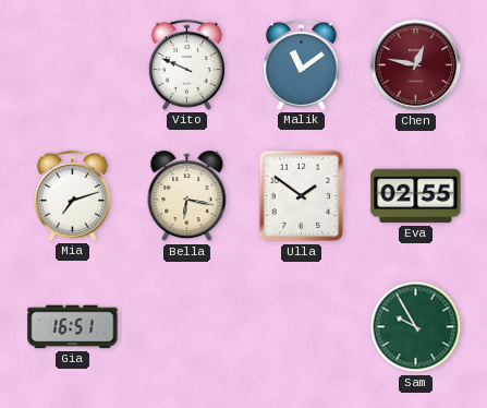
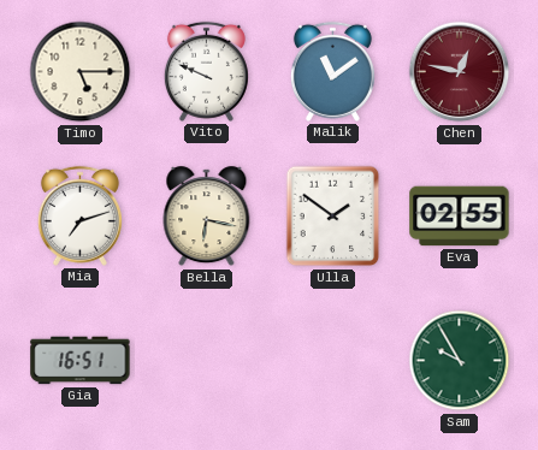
Timo: none -> 5:15
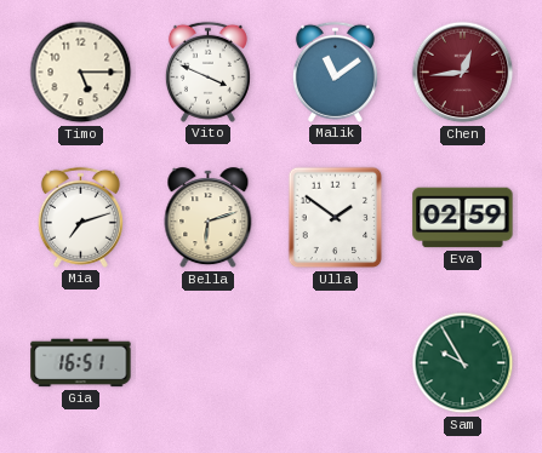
Vito: 9:49 -> 3:49
Chen: 12:47 -> 12:44
Bella: 6:17 -> 6:12
Eva: 02:55 -> 02:59
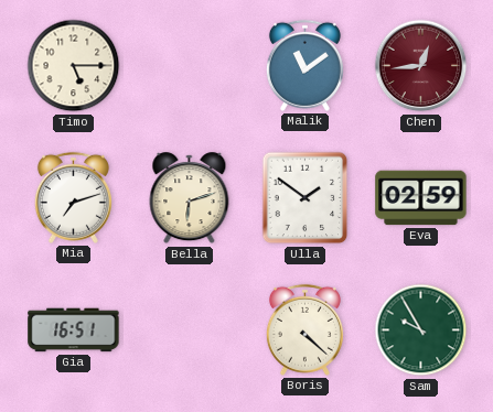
Vito: 3:49 -> none
Boris: none -> 4:22
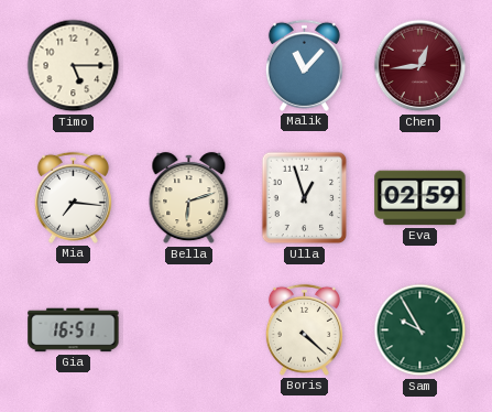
Malik: 11:09 -> 11:07
Mia: 7:12 -> 7:16
Ulla: 1:51 -> 12:57
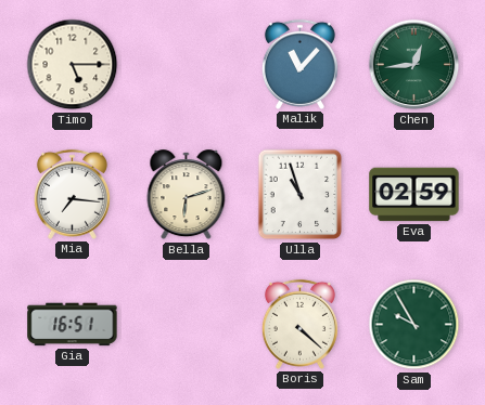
Chen dial: burgundy -> green
Ulla: 12:57 -> 10:57
